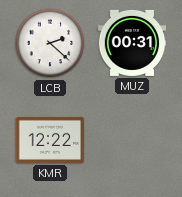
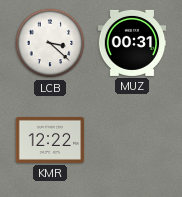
LCB: 2:22 -> 3:22
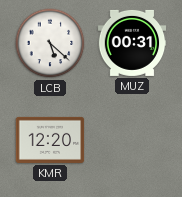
LCB: 3:22 -> 5:22
KMR: 12:22 -> 12:20
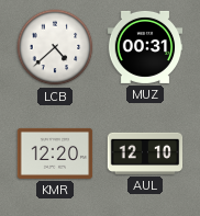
LCB: 5:22 -> 4:38
AUL: none -> 12:10
